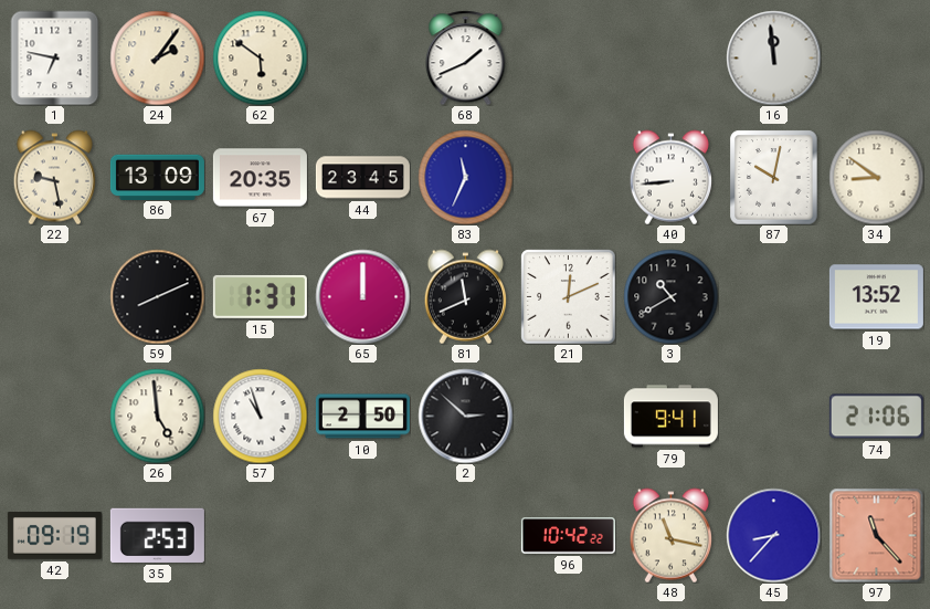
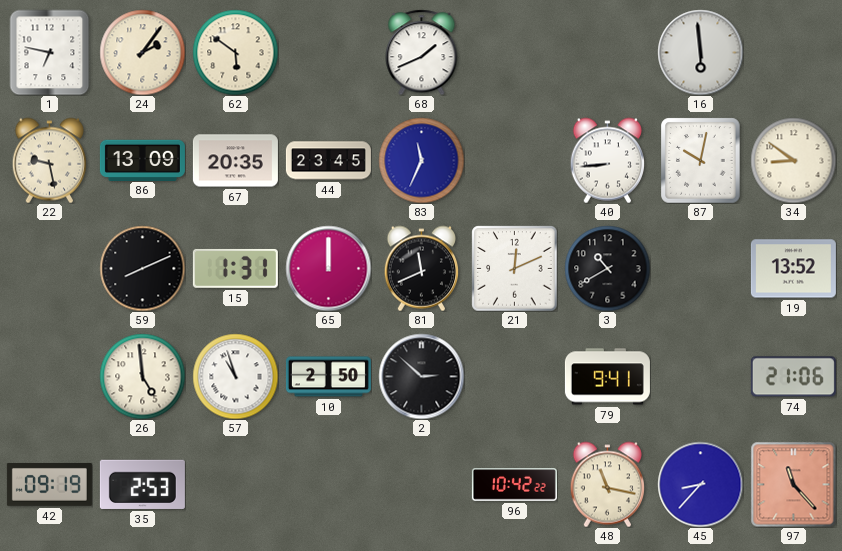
16: 11:59 -> 5:59
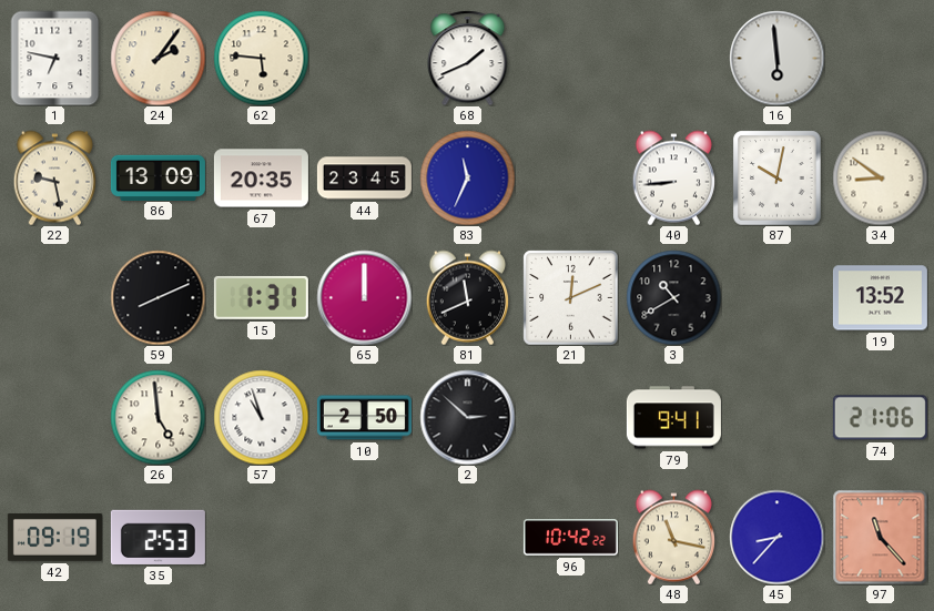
62: 5:51 -> 5:46
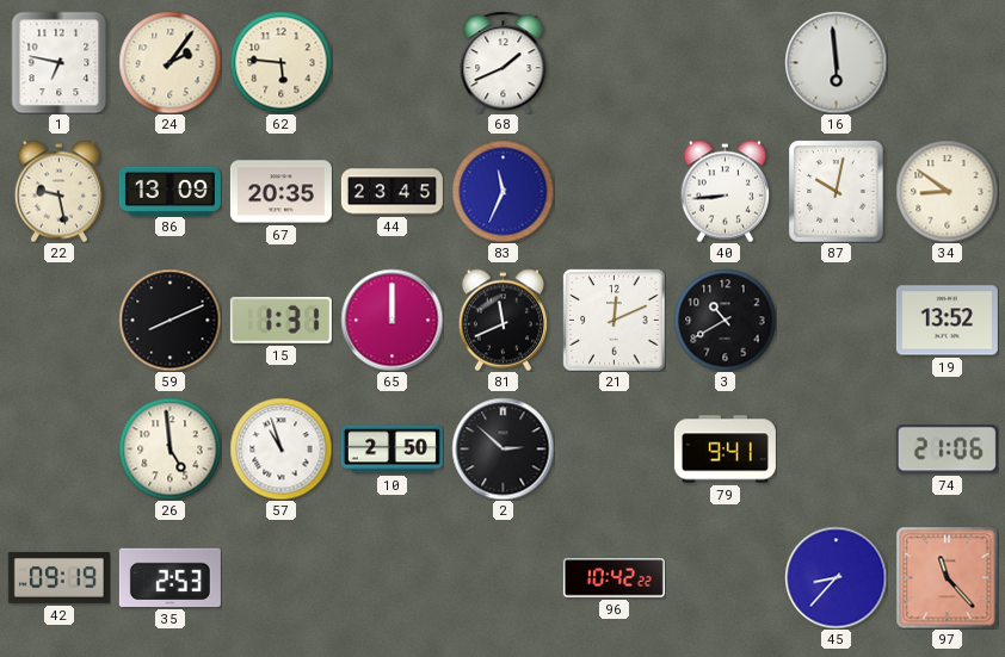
48: 11:17 -> none
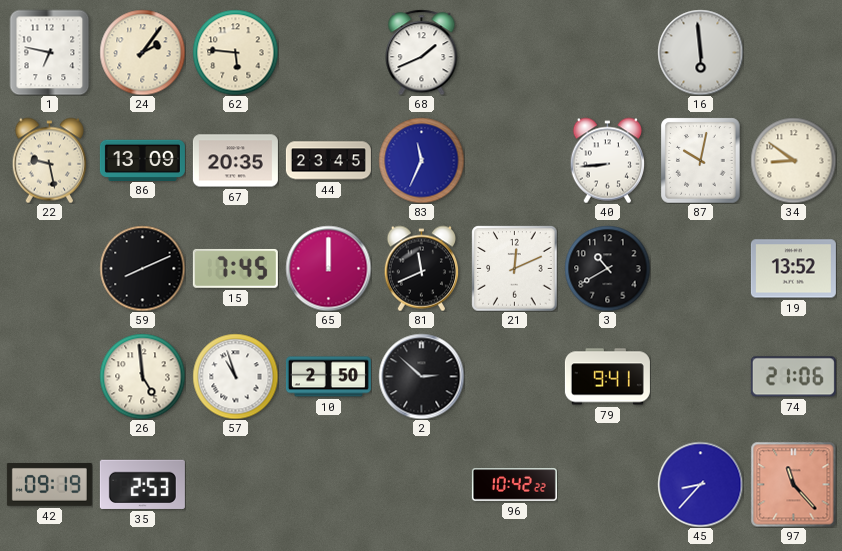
15: 1:31 -> 7:45
